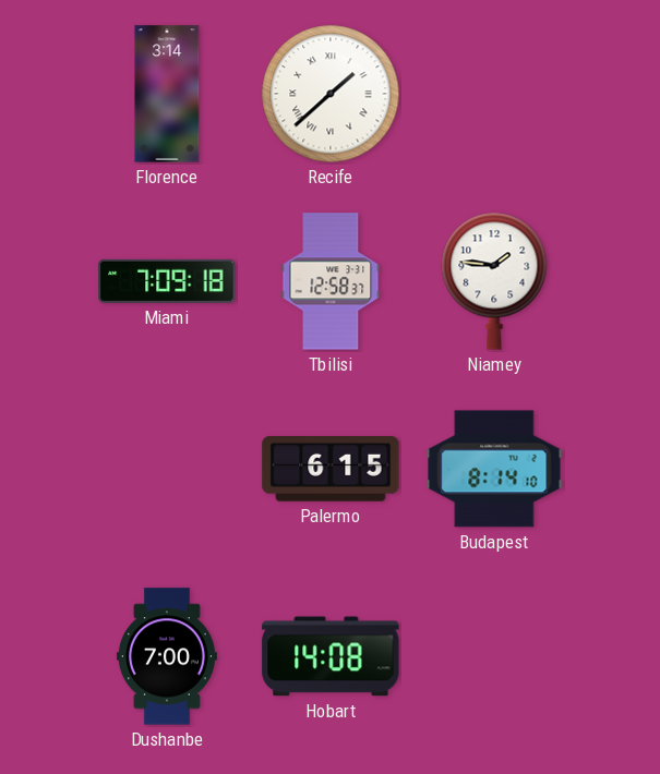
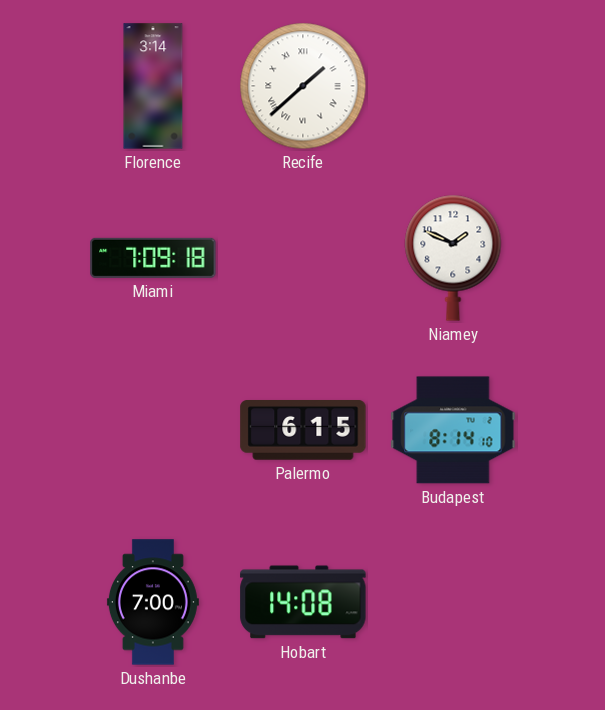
Tbilisi: 12:58 -> none
Niamey: 1:46 -> 1:49
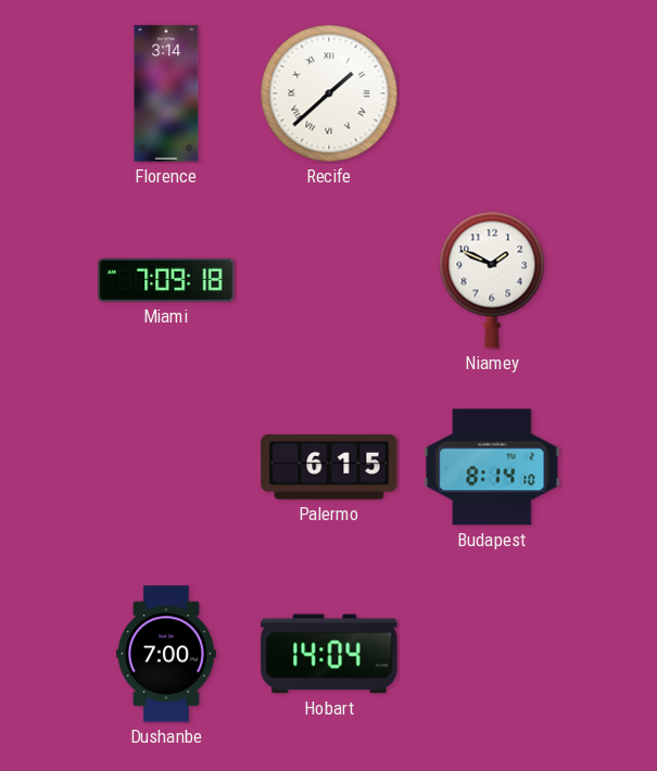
Hobart: 14:08 -> 14:04
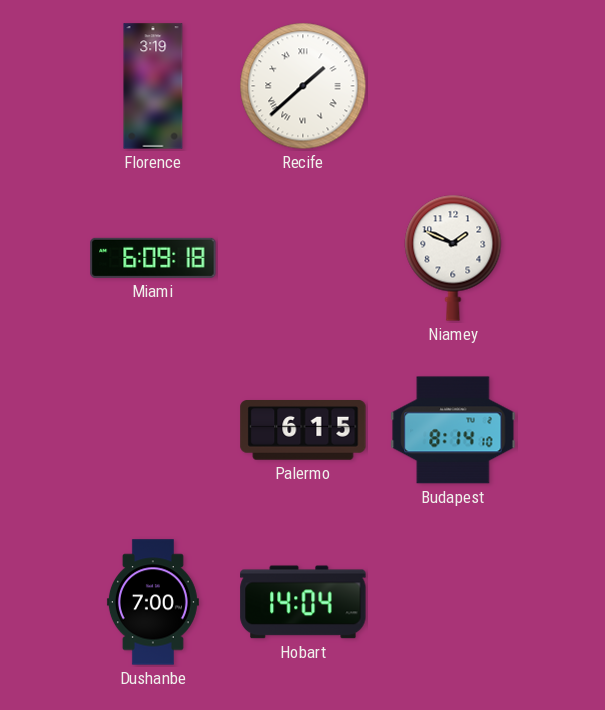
Florence: 3:14 -> 3:19
Miami: 7:09 -> 6:09
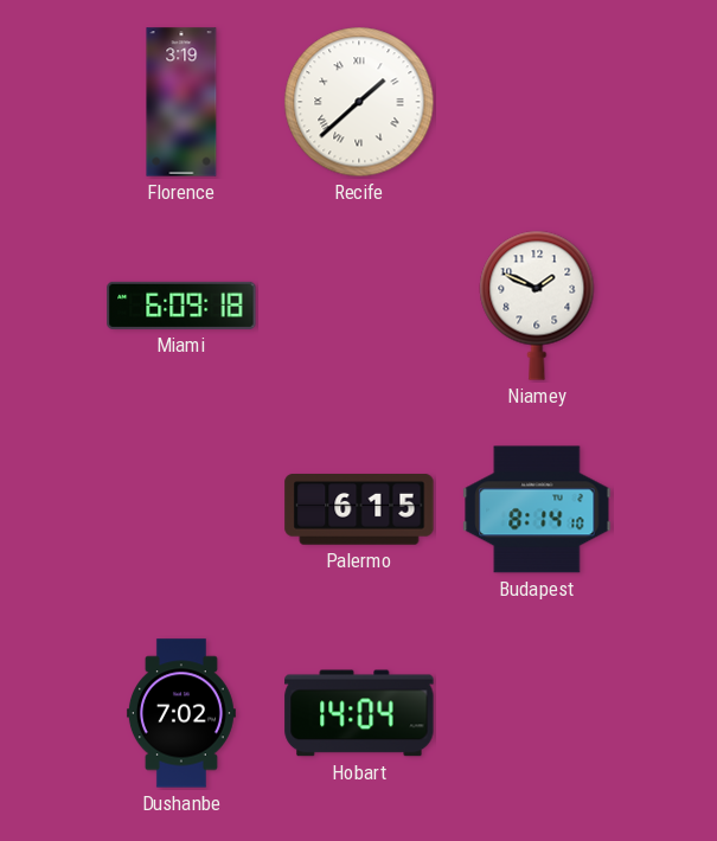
Dushanbe: 7:00 -> 7:02
